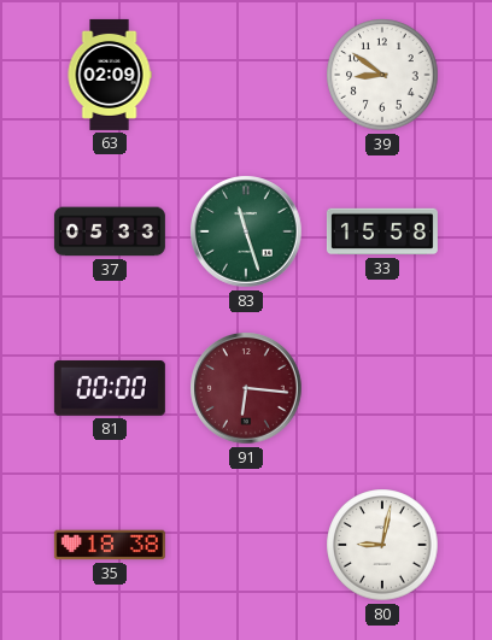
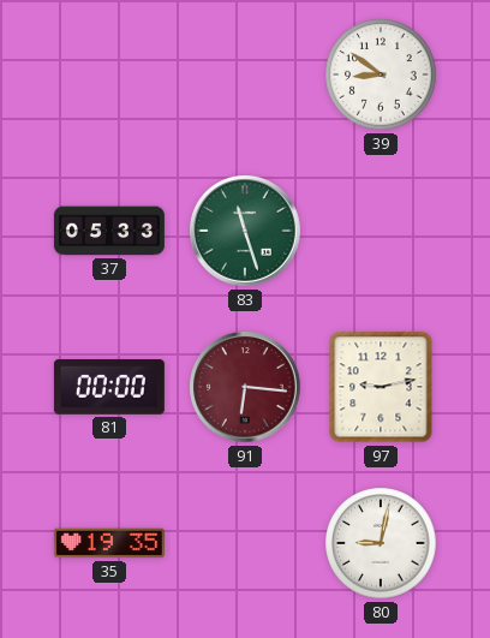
63: 02:09 -> none
33: 15:58 -> none
97: none -> 9:13
35: 18:38 -> 19:35
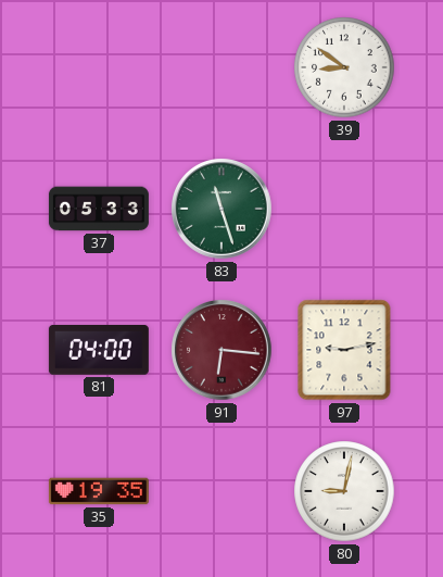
81: 00:00 -> 04:00
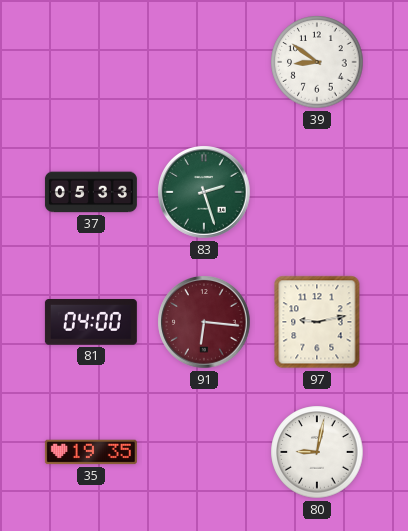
83: 11:27 -> 2:27
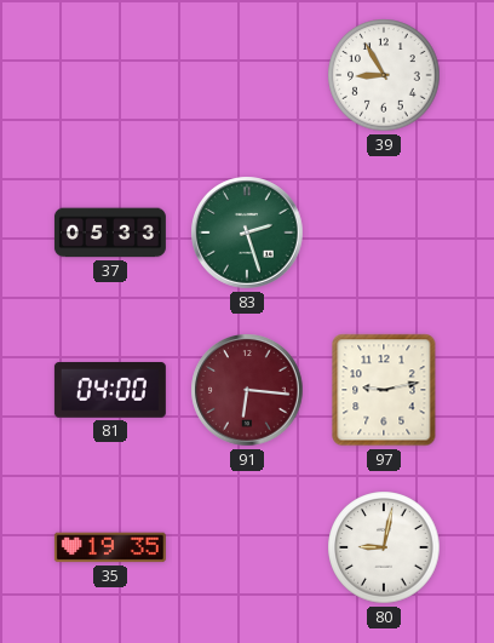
39: 8:51 -> 8:55
